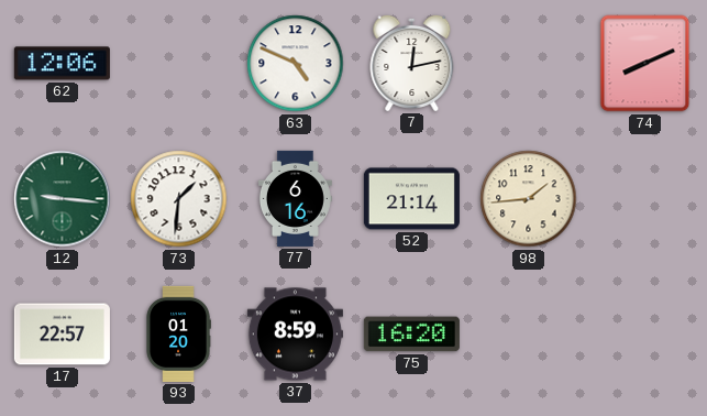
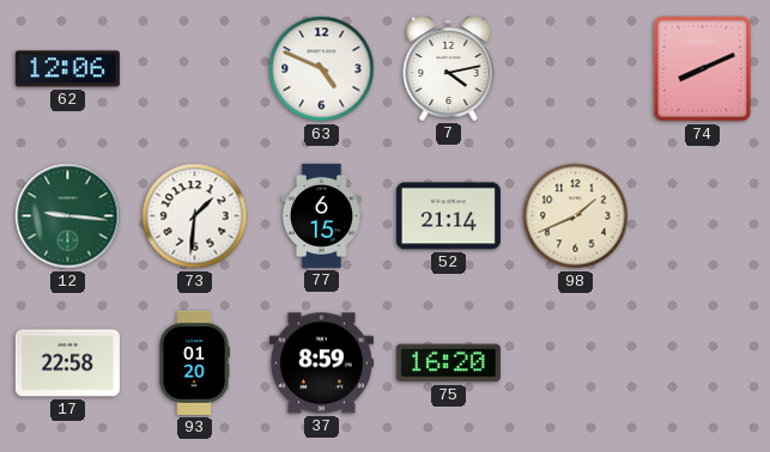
7: 12:13 -> 4:13
77: 6:16 -> 6:15
98: 1:44 -> 1:41
17: 22:57 -> 22:58
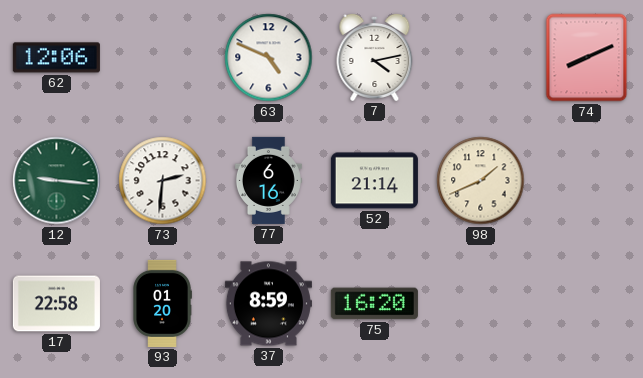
73: 1:31 -> 2:31
77: 6:15 -> 6:16
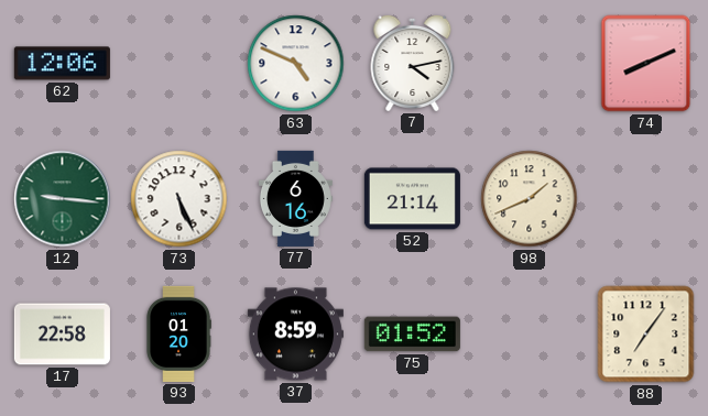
73: 2:31 -> 5:26
75: 16:20 -> 01:52
88: none -> 7:06
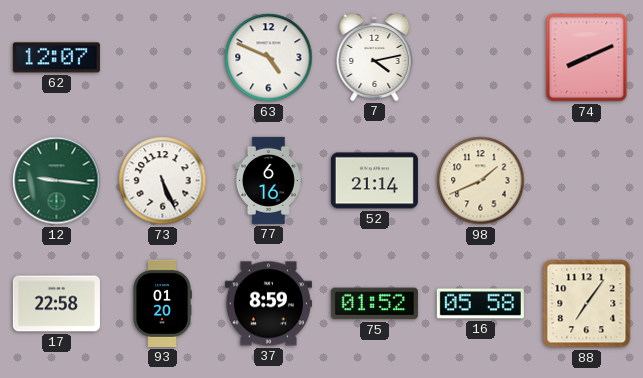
62: 12:06 -> 12:07
16: none -> 05:58
